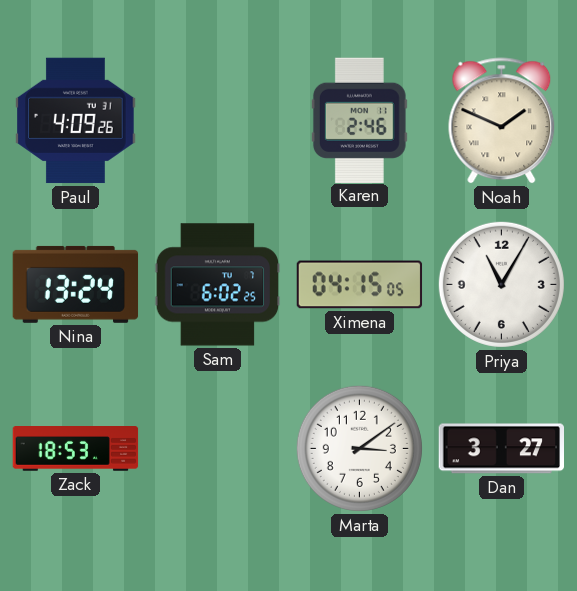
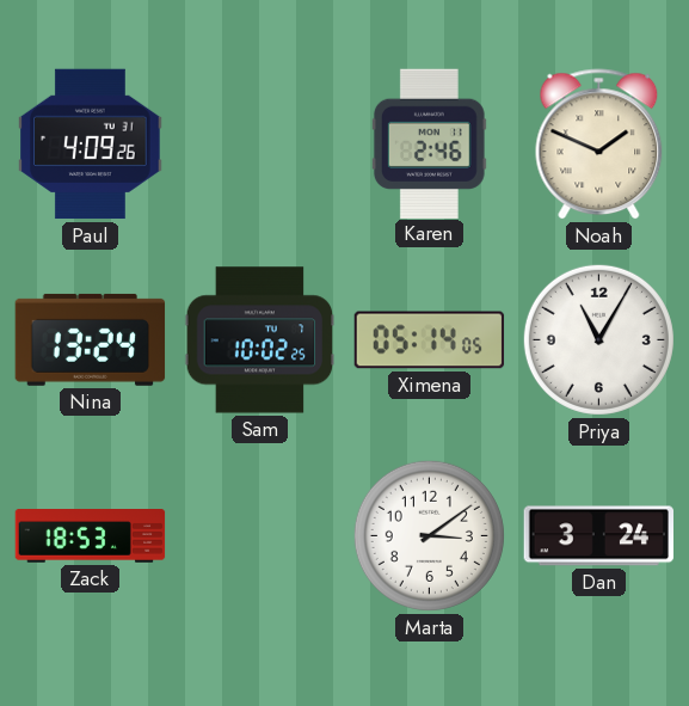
Sam: 6:02 -> 10:02
Ximena: 04:15 -> 05:14
Dan: 3:27 -> 3:24
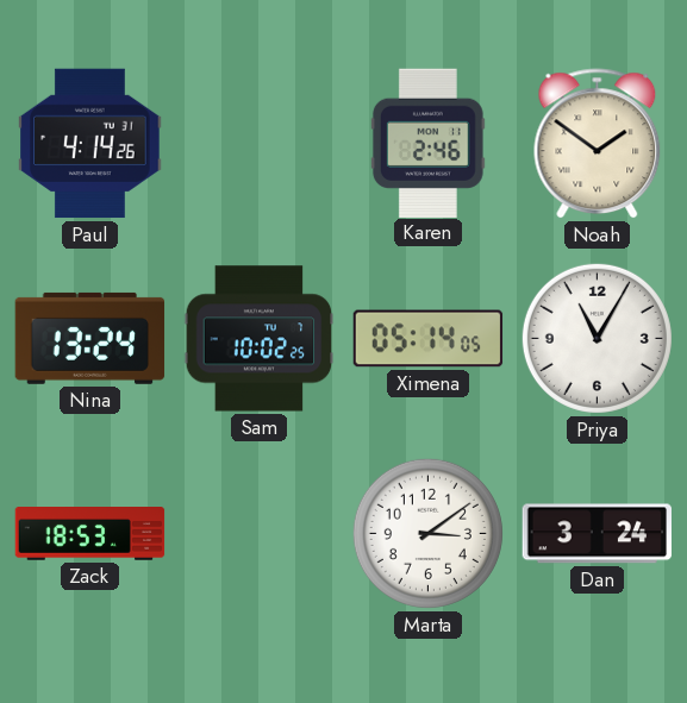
Paul: 4:09 -> 4:14
Noah: 1:49 -> 1:51
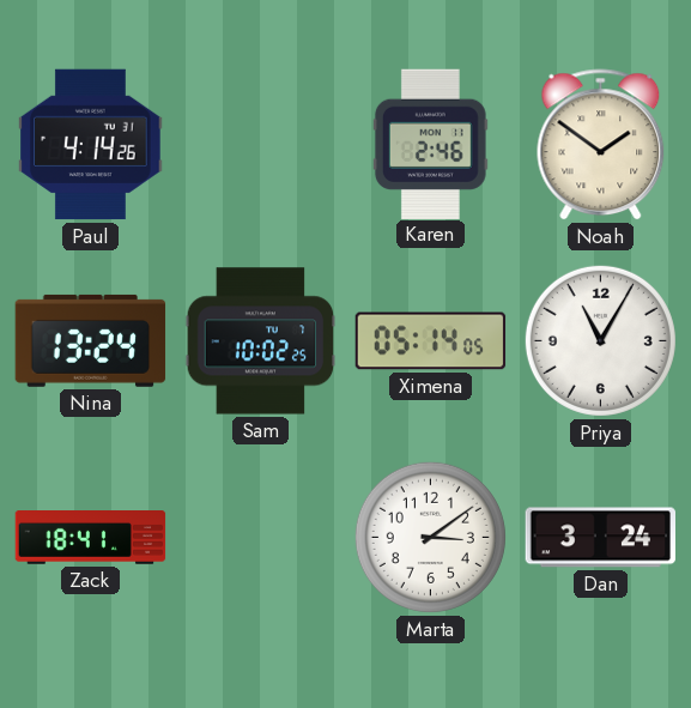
Zack: 18:53 -> 18:41
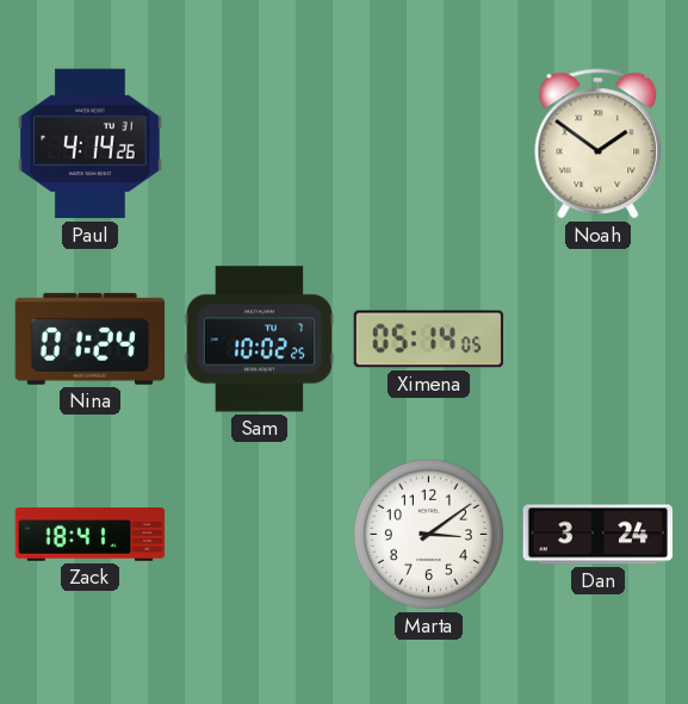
Karen: 2:46 -> none
Nina: 13:24 -> 01:24
Priya: 11:05 -> none
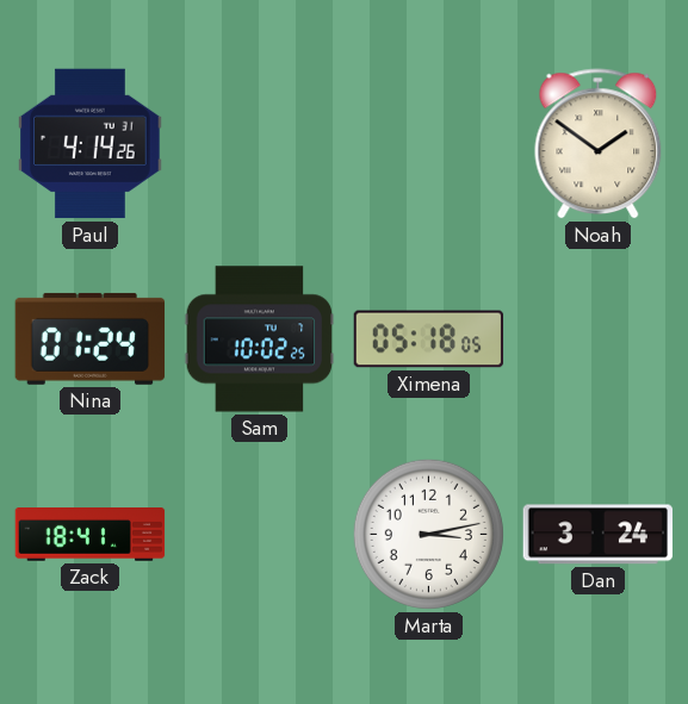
Ximena: 05:14 -> 05:18
Marta: 3:09 -> 3:13
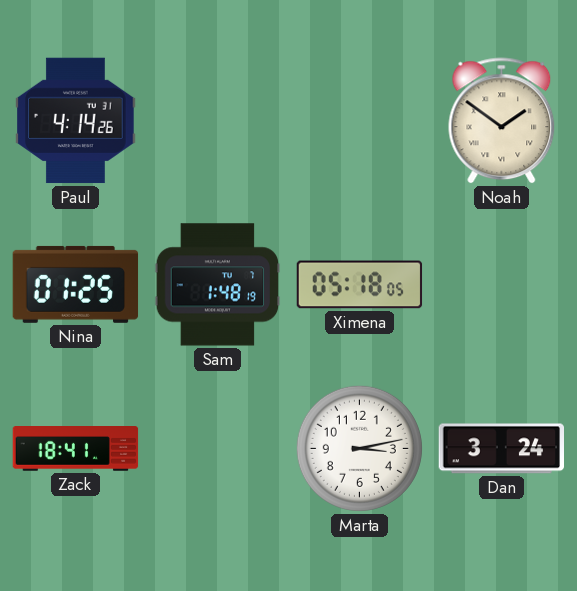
Nina: 01:24 -> 01:25
Sam: 10:02 -> 1:48
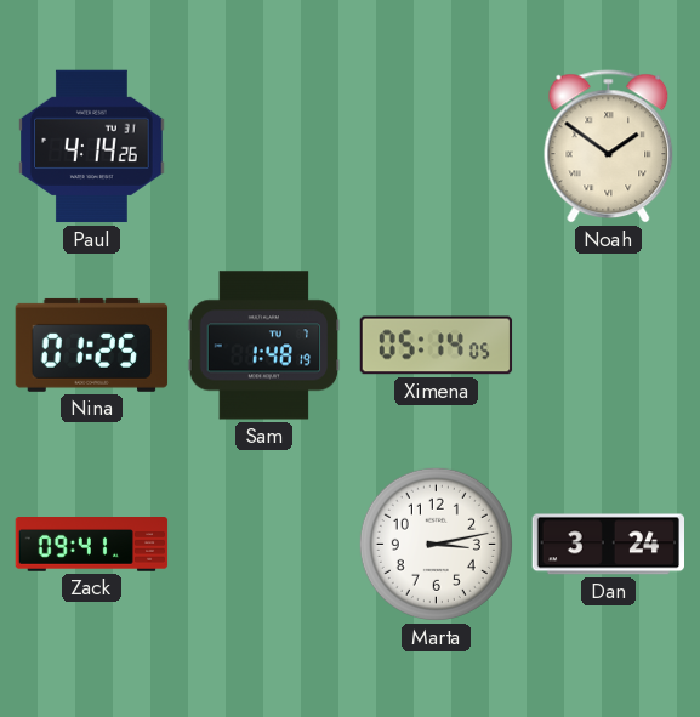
Ximena: 05:18 -> 05:14
Zack: 18:41 -> 09:41
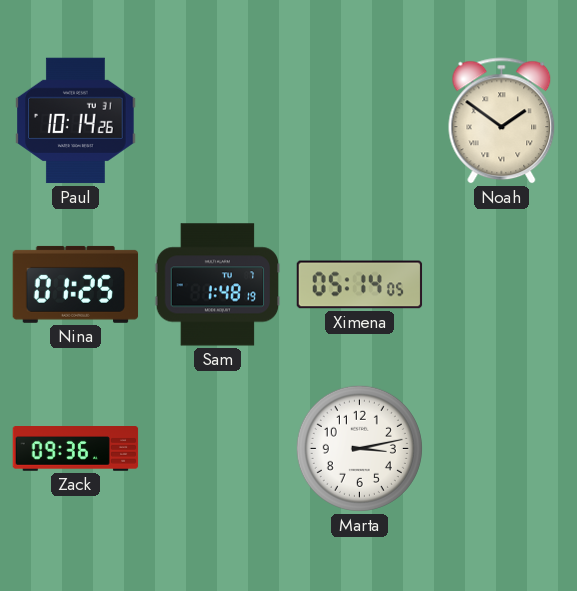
Paul: 4:14 -> 10:14
Zack: 09:41 -> 09:36
Dan: 3:24 -> none
